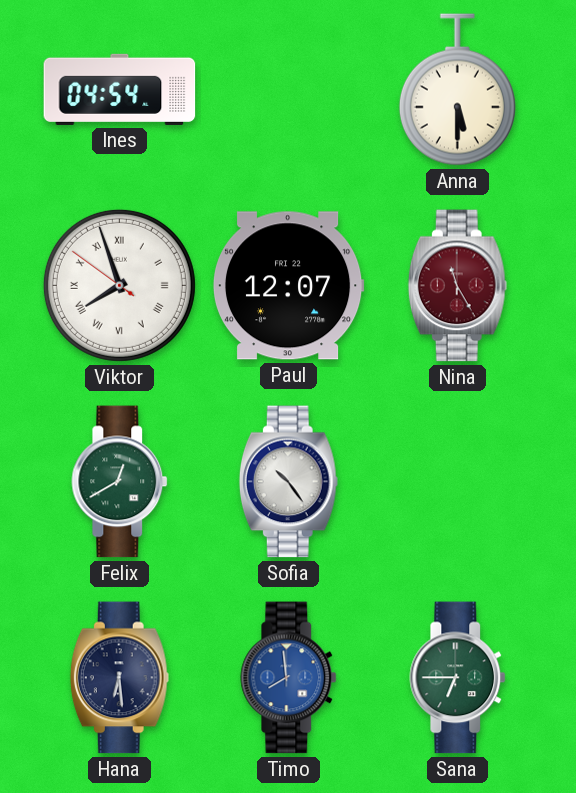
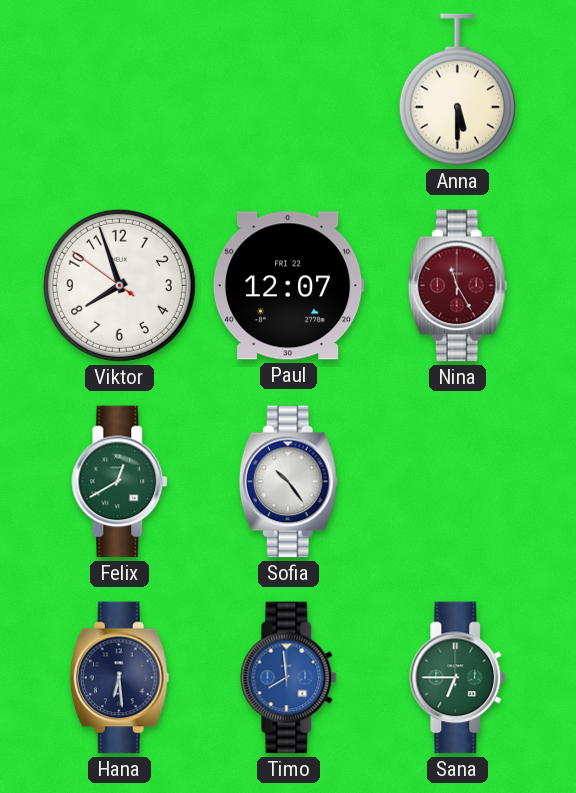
Ines: 04:54 -> none
Viktor numerals: Roman -> Arabic
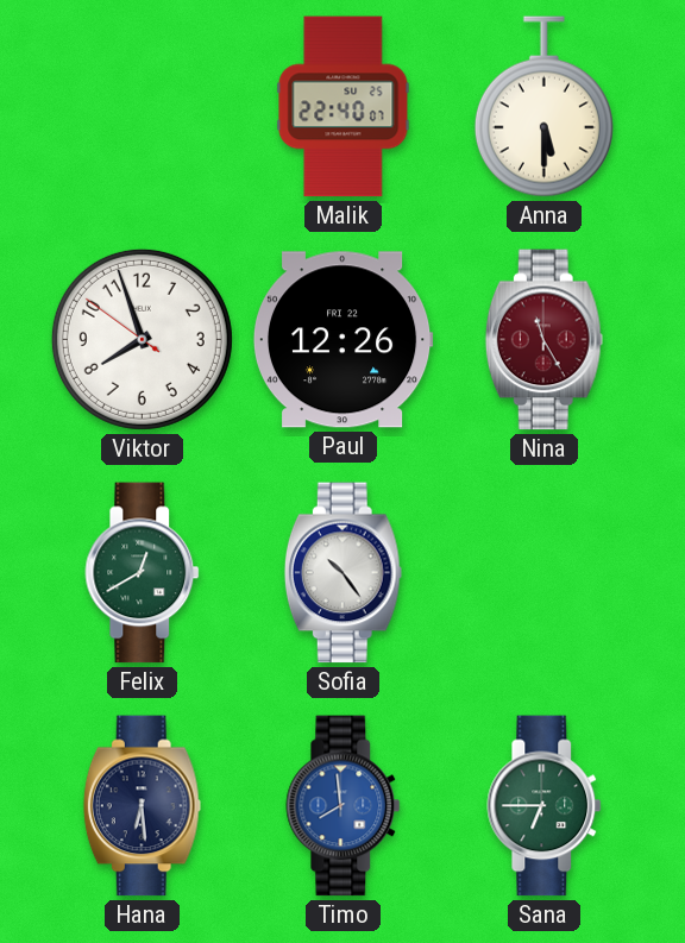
Malik: none -> 22:40
Paul: 12:07 -> 12:26
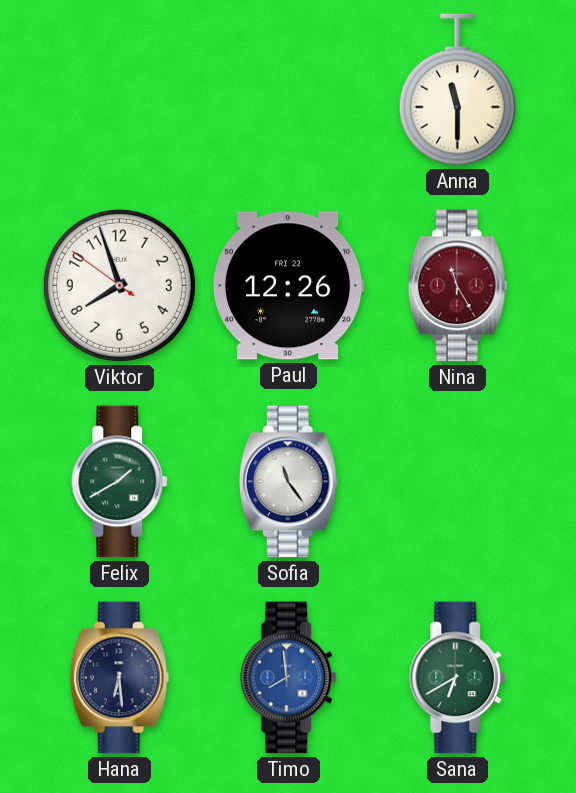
Malik: 22:40 -> none
Anna: 5:30 -> 11:30
Felix: 12:40 -> 1:40
Sofia: 10:24 -> 11:24
Sana: 6:45 -> 6:40
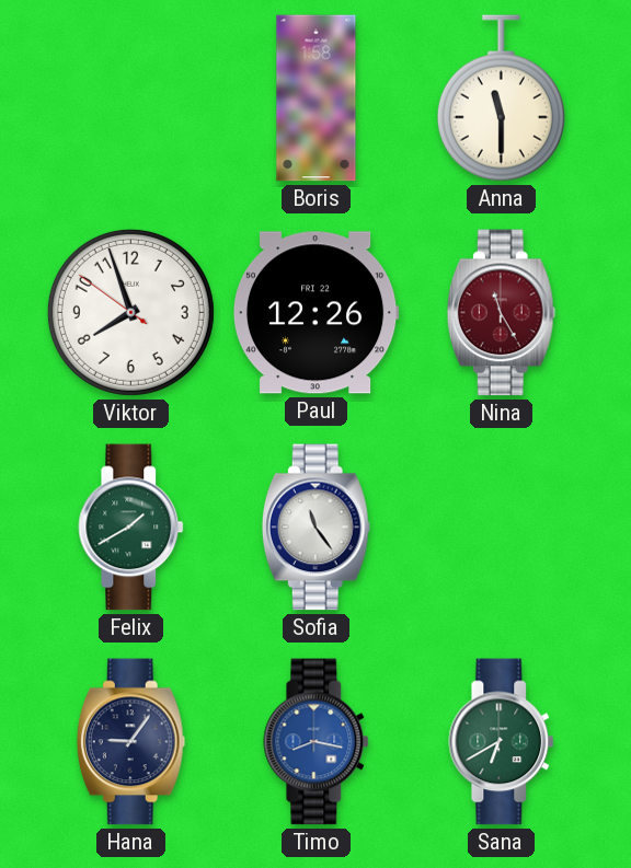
Boris: none -> 1:58
Hana: 6:29 -> 9:06
Timo: 7:59 -> 8:17
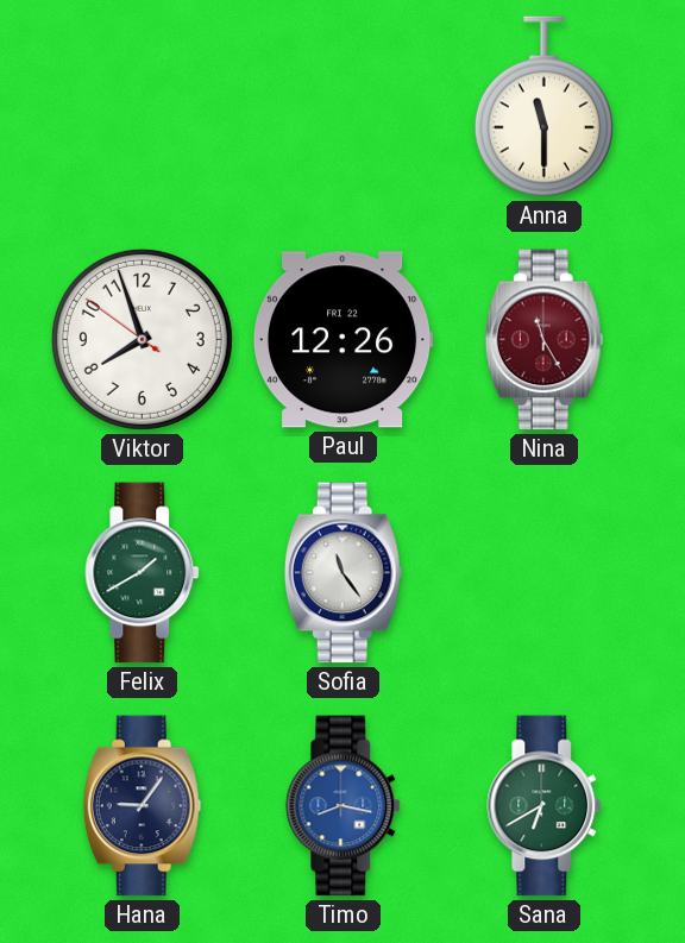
Boris: 1:58 -> none
